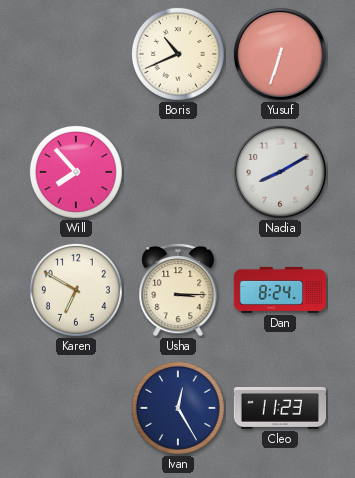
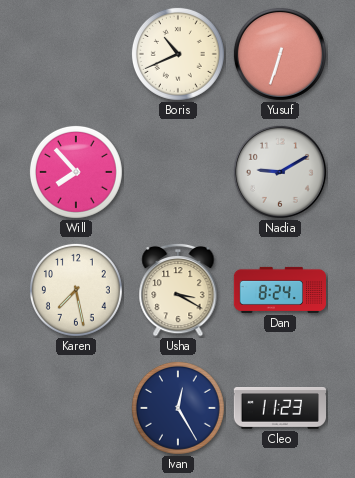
Nadia: 8:10 -> 9:10
Karen: 6:50 -> 7:28
Usha: 3:15 -> 3:20
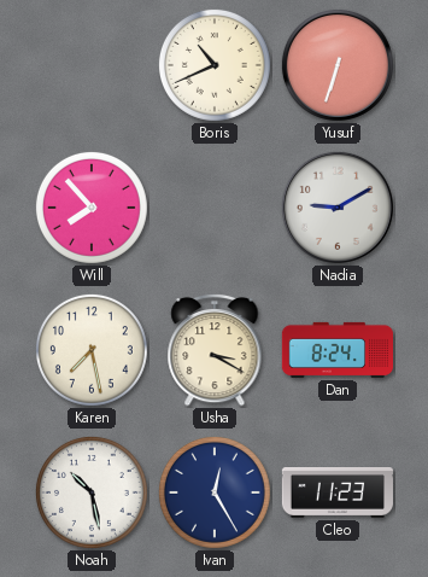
Noah: none -> 10:28
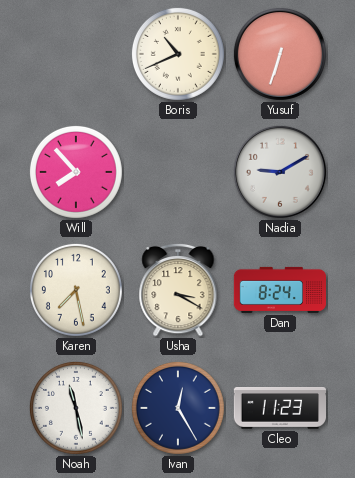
Noah: 10:28 -> 11:28
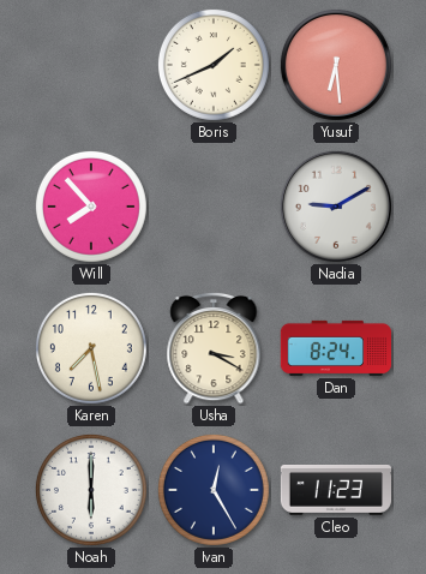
Boris: 10:41 -> 1:41
Yusuf: 6:33 -> 6:29
Noah: 11:28 -> 6:00
